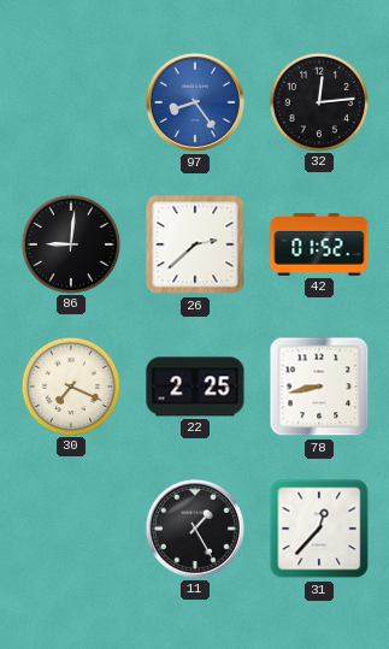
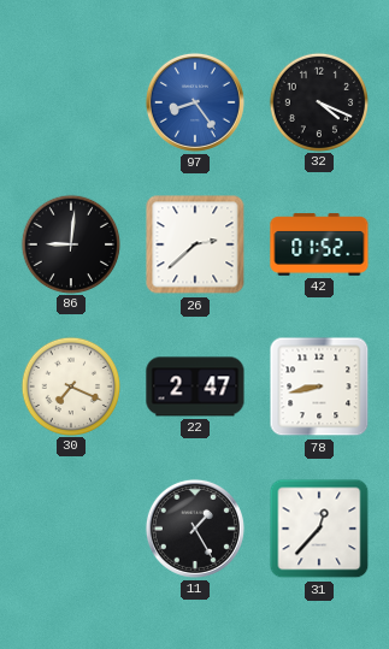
32: 12:14 -> 4:19
22: 2:25 -> 2:47
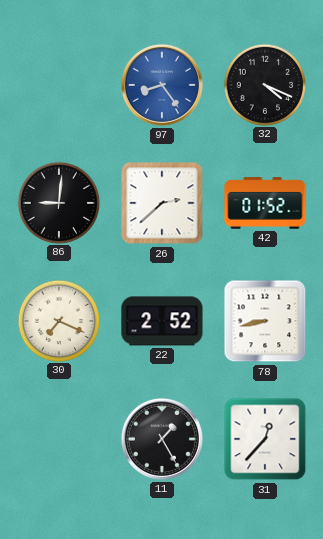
22: 2:47 -> 2:52
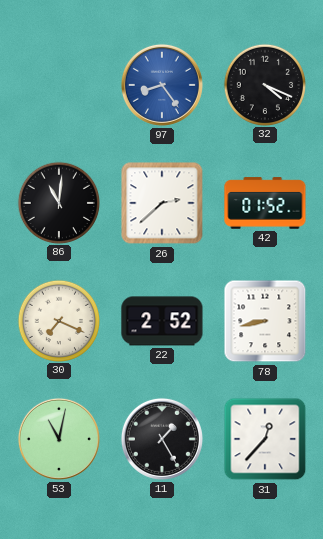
86: 9:01 -> 11:01
53: none -> 11:02
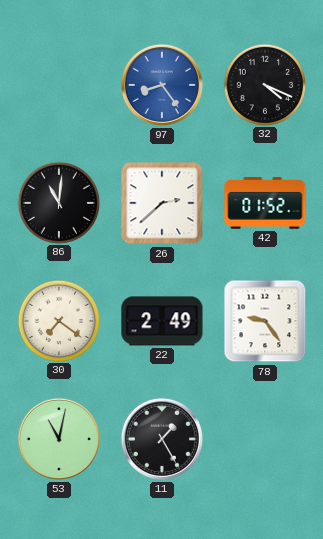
30: 7:19 -> 7:21
22: 2:52 -> 2:49
78: 8:43 -> 9:24
31: 12:37 -> none
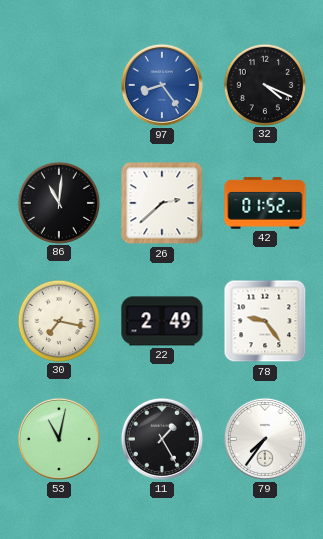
30: 7:21 -> 7:17
79: none -> 7:36
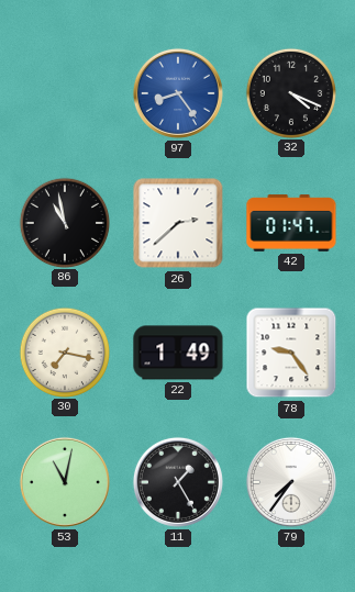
86: 11:01 -> 10:58
42: 01:52 -> 01:47
22: 2:49 -> 1:49
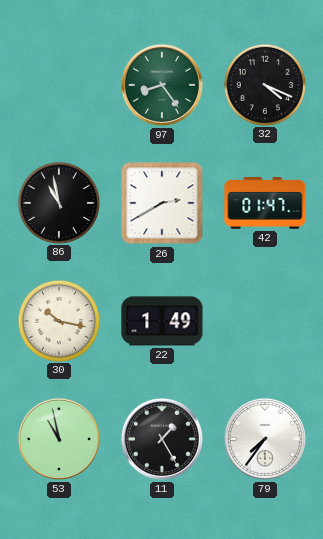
97 dial: blue -> green
26: 2:38 -> 2:40
30: 7:17 -> 10:17
78: 9:24 -> none
53: 11:02 -> 10:58
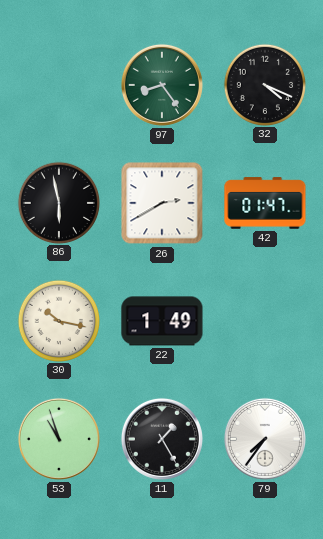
86: 10:58 -> 5:58
53: 10:58 -> 10:57
